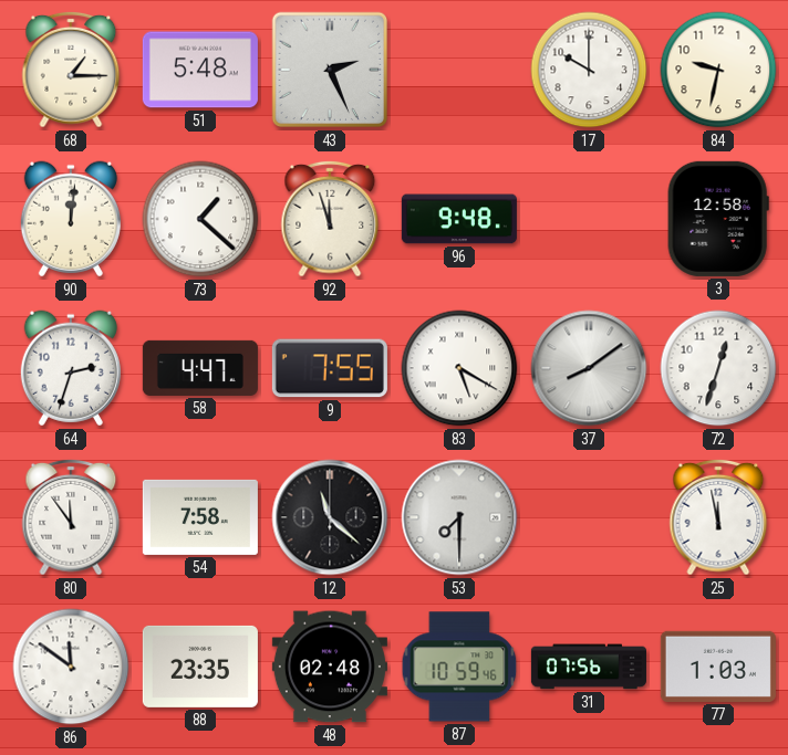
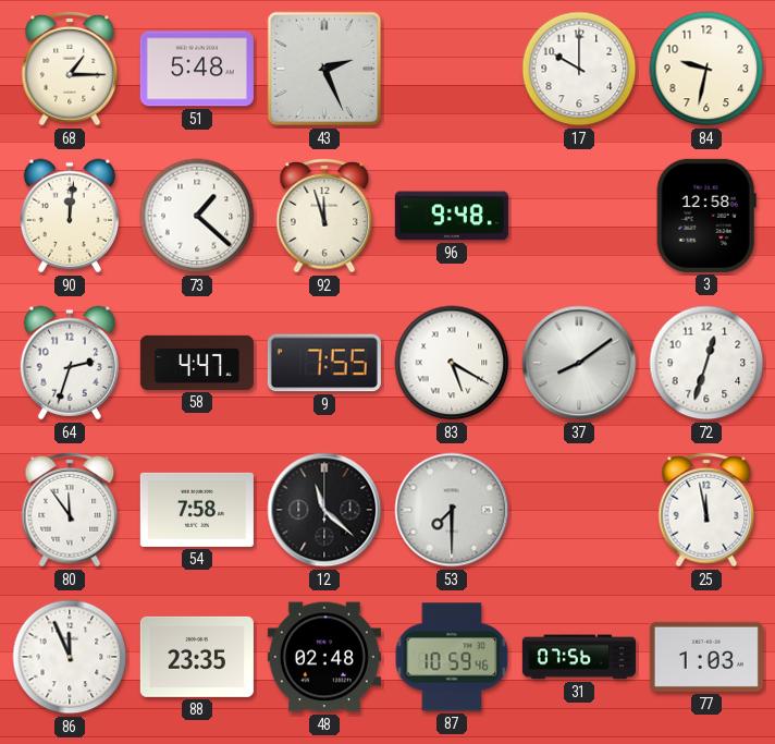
86: 11:51 -> 11:56
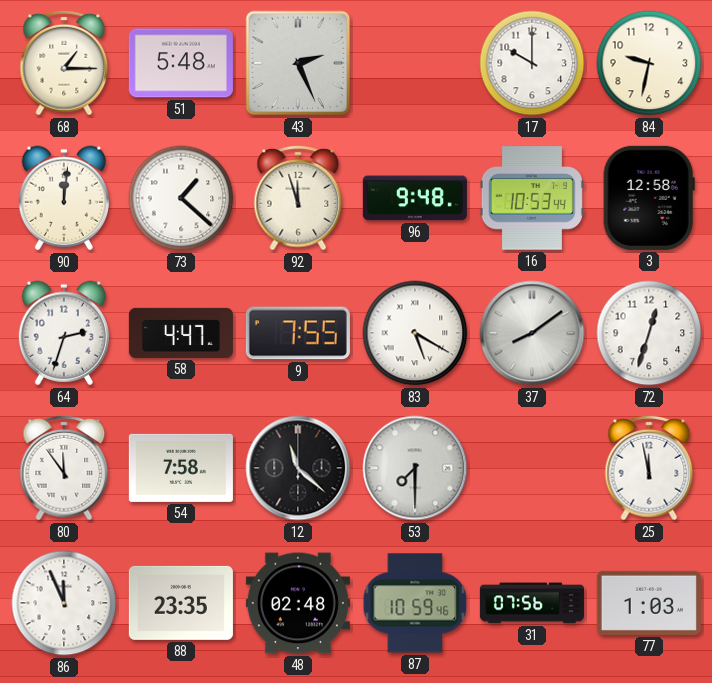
16: none -> 10:53
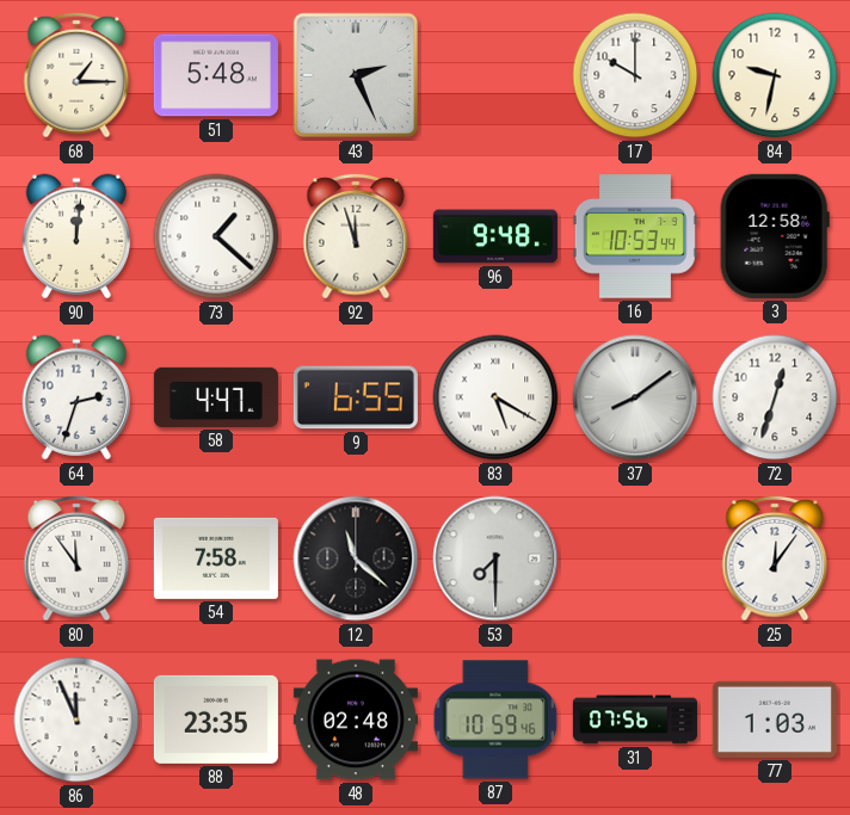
9: 7:55 -> 6:55
25: 11:58 -> 12:06
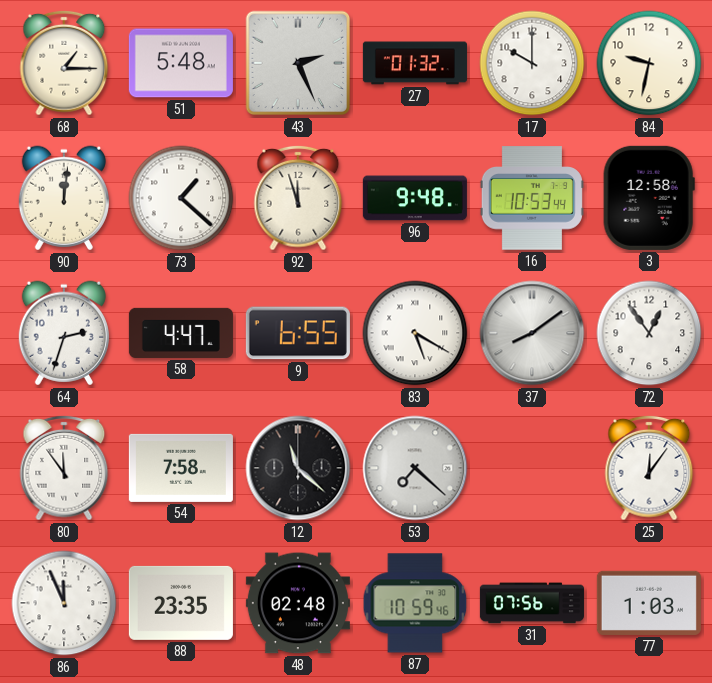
27: none -> 01:32
72: 12:33 -> 12:54
53: 7:30 -> 7:22
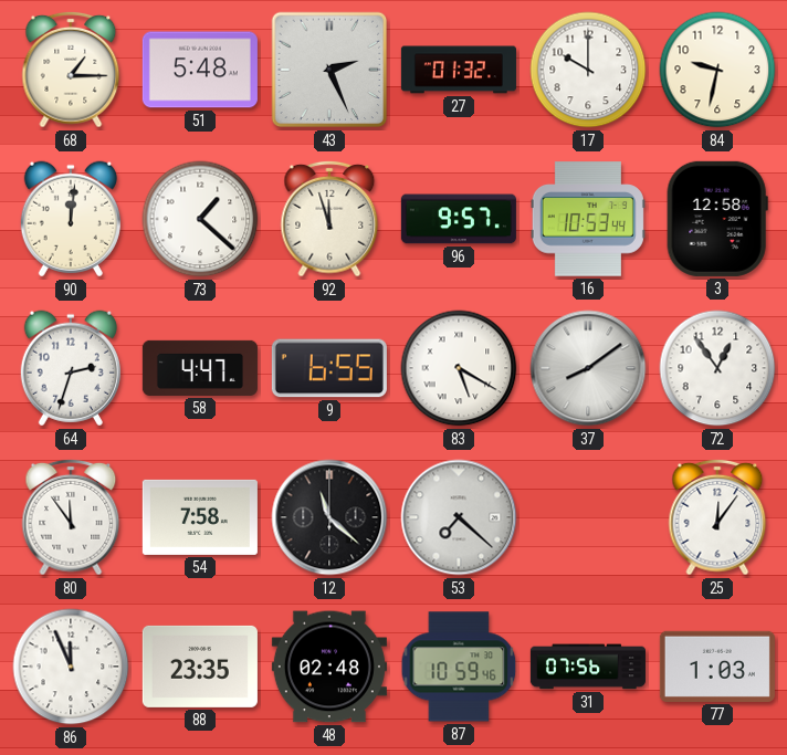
96: 9:48 -> 9:57
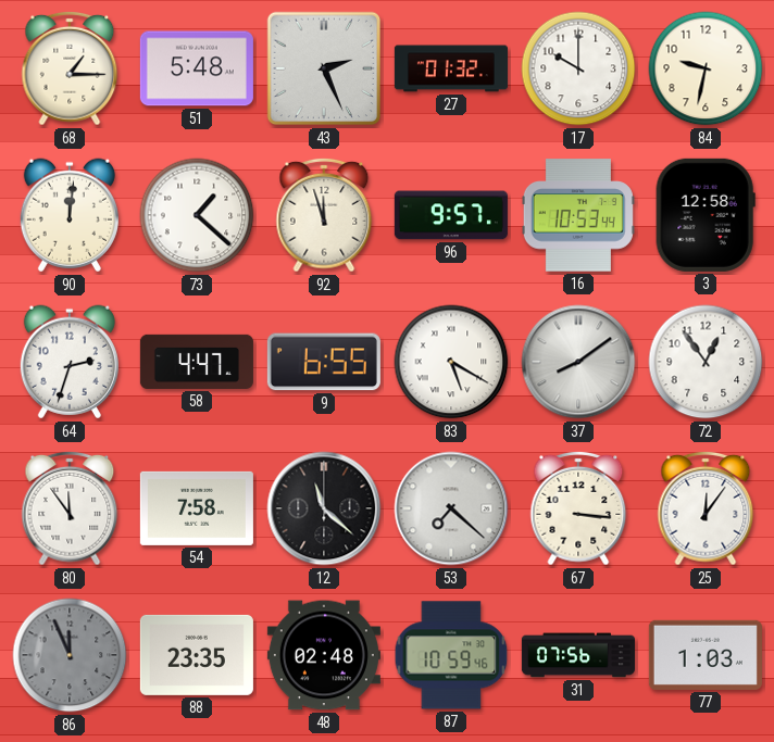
67: none -> 3:16
86 dial: white -> grey
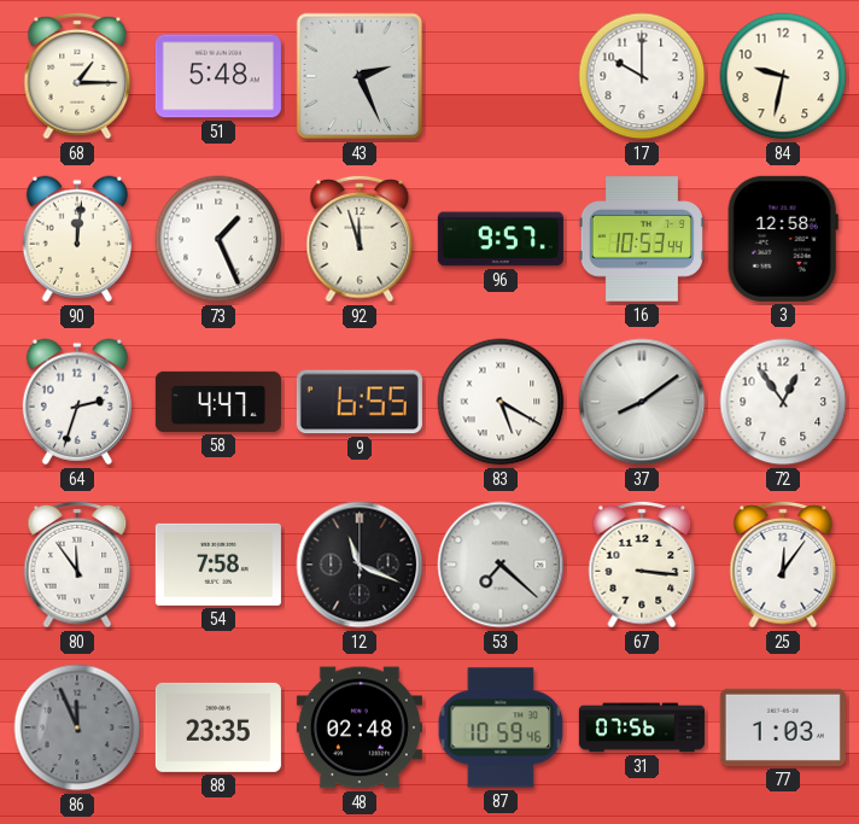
27: 01:32 -> none
73: 1:22 -> 1:26
12: 11:22 -> 11:19
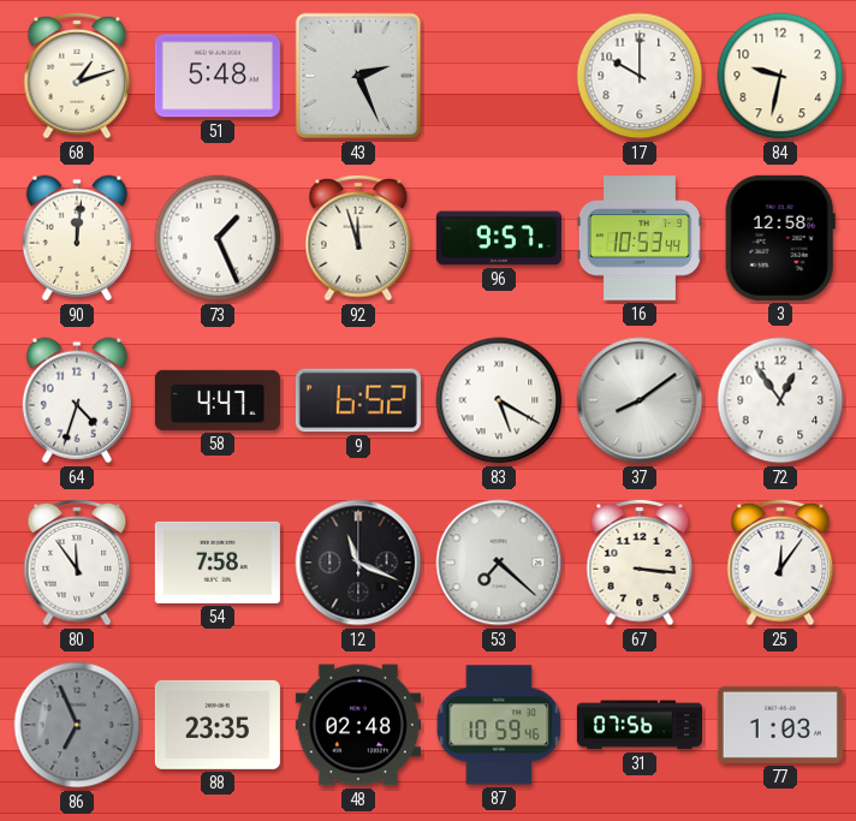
68: 1:15 -> 1:12
64: 2:33 -> 4:33
9: 6:55 -> 6:52
86: 11:56 -> 6:56
